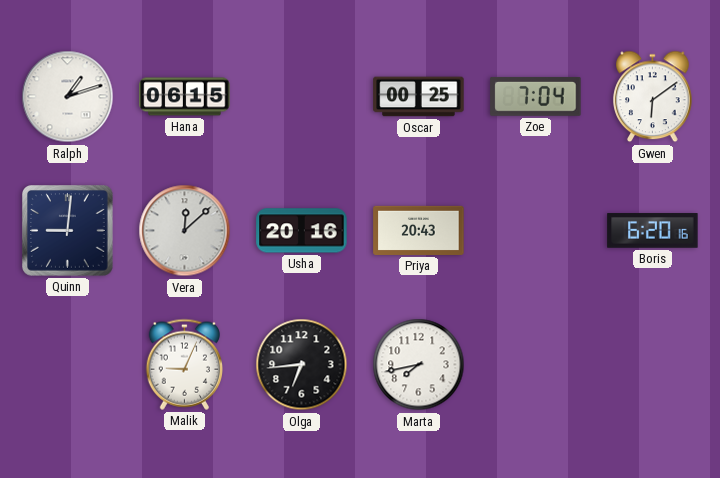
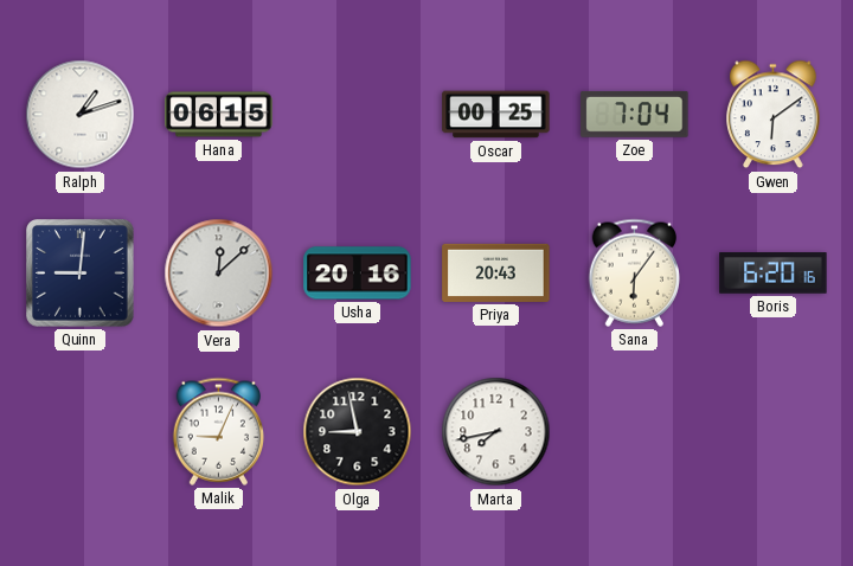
Sana: none -> 6:06
Olga: 6:44 -> 8:58
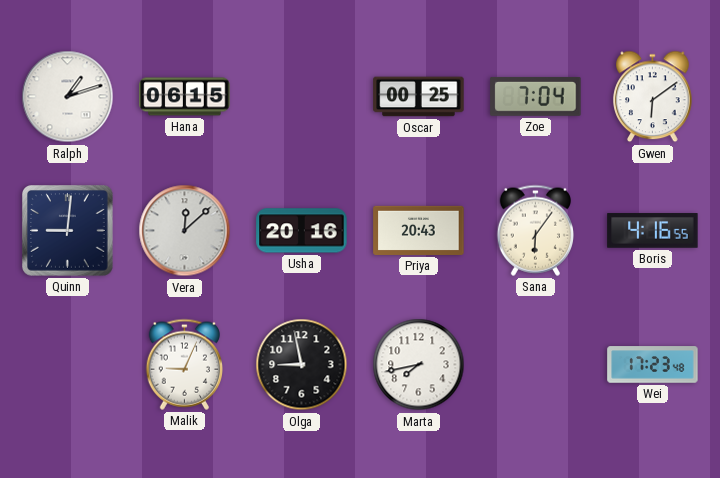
Boris: 6:20 -> 4:16
Wei: none -> 17:23
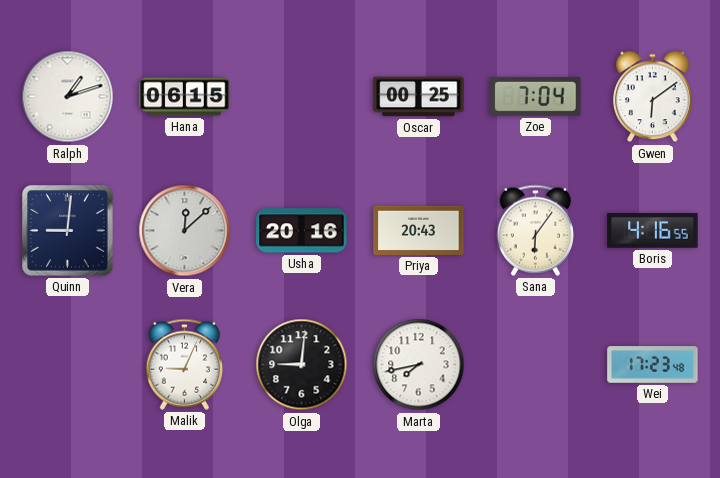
Olga: 8:58 -> 9:01
